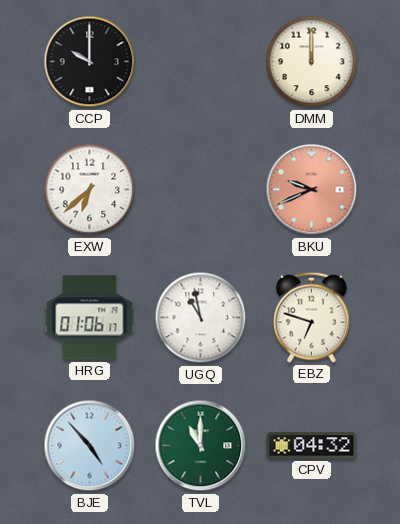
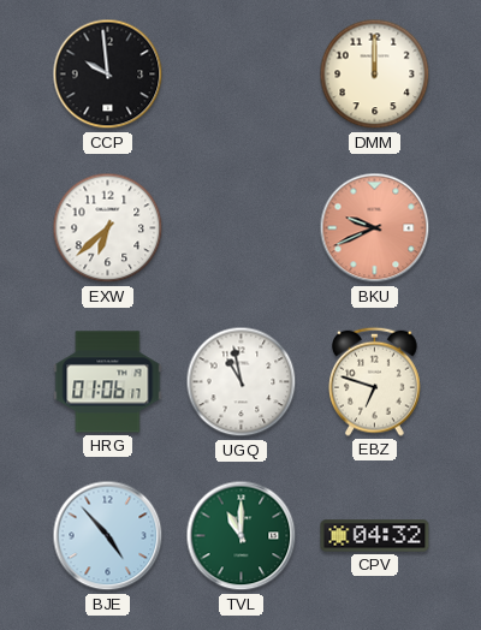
CCP: 10:00 -> 9:59
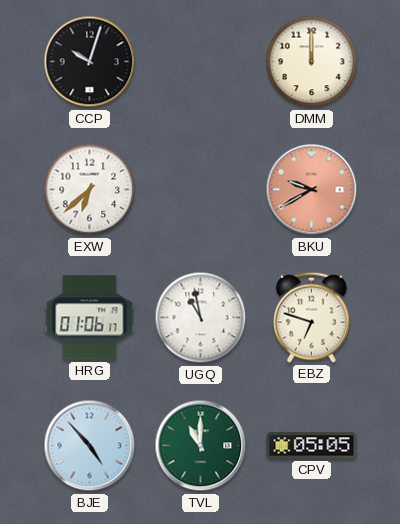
CCP: 9:59 -> 10:03
BKU: 9:41 -> 9:40
CPV: 04:32 -> 05:05
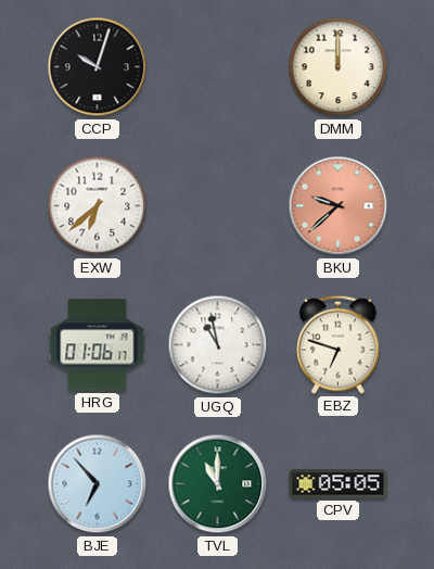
BKU: 9:40 -> 9:38
BJE: 4:53 -> 6:53
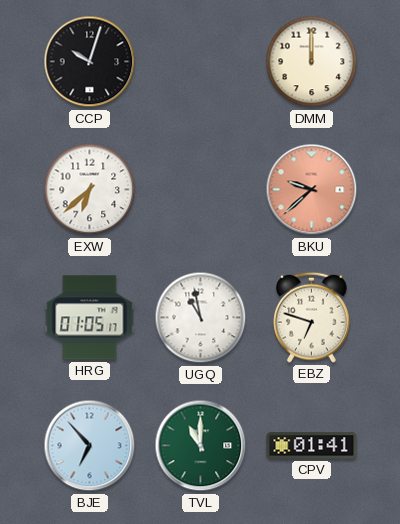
HRG: 01:06 -> 01:05
CPV: 05:05 -> 01:41
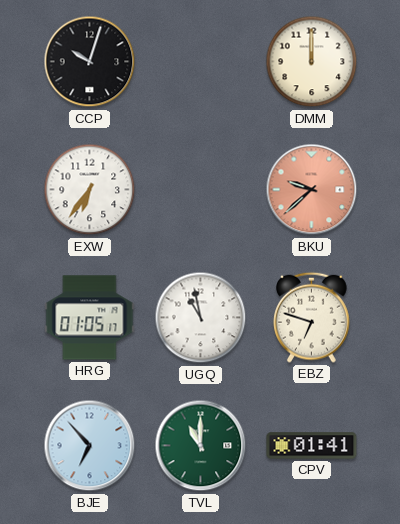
EXW: 6:38 -> 6:36
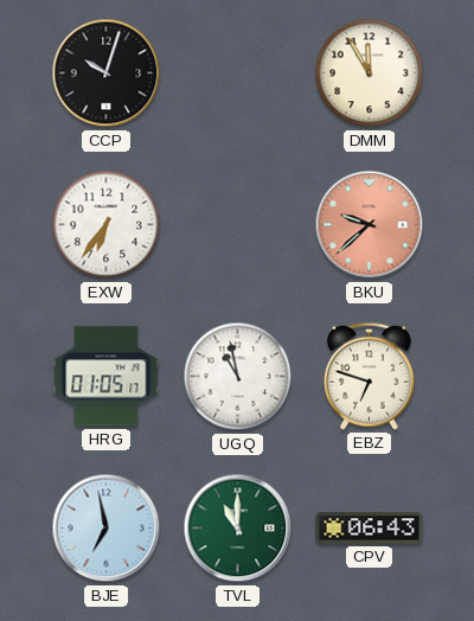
DMM: 12:00 -> 11:55
BJE: 6:53 -> 6:58
CPV: 01:41 -> 06:43
